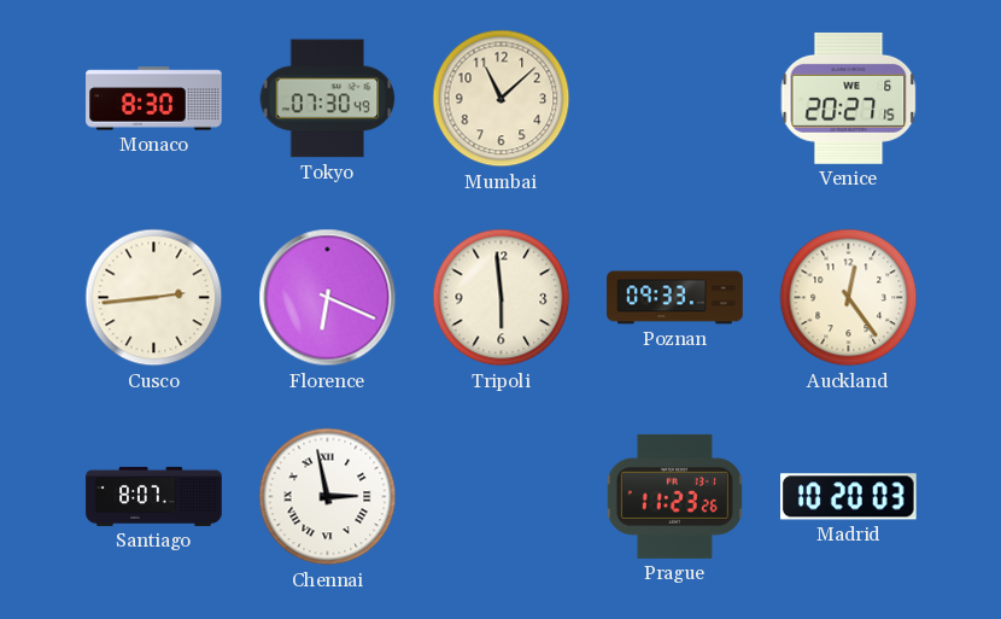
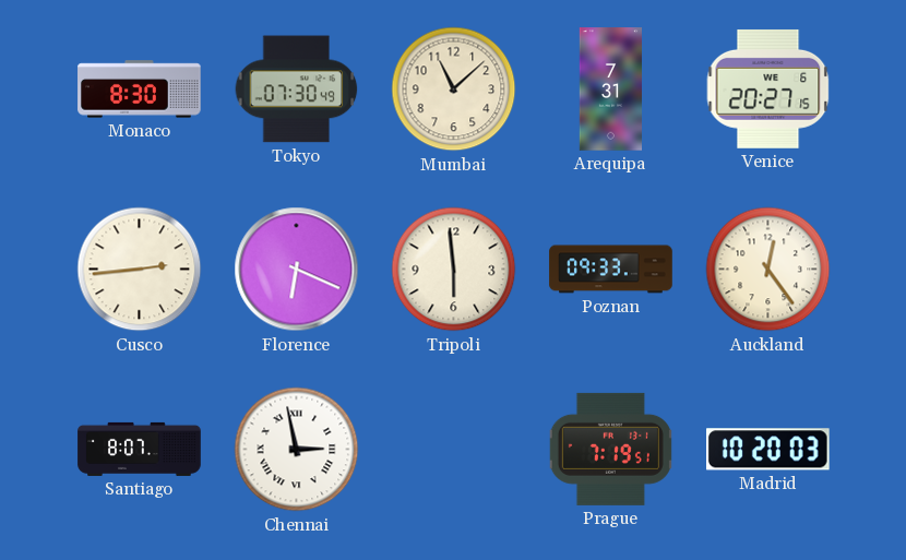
Arequipa: none -> 7:31
Prague: 11:23 -> 7:19
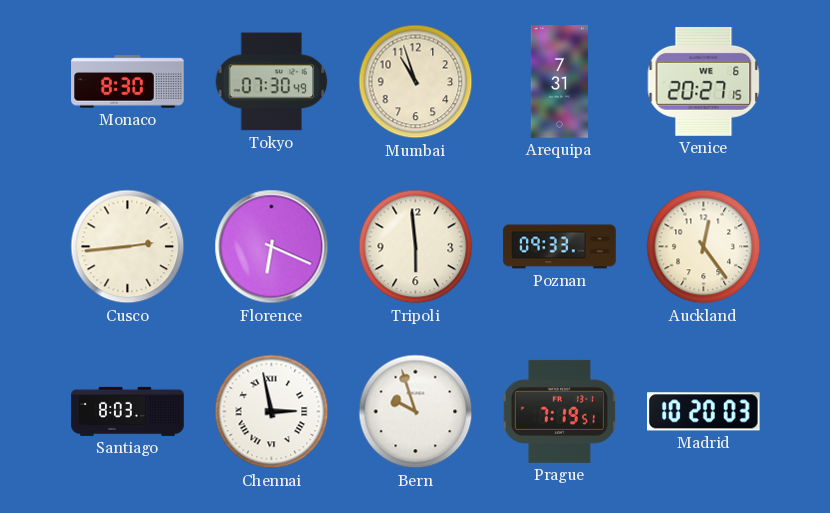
Mumbai: 11:08 -> 10:57
Santiago: 8:07 -> 8:03
Bern: none -> 9:57
